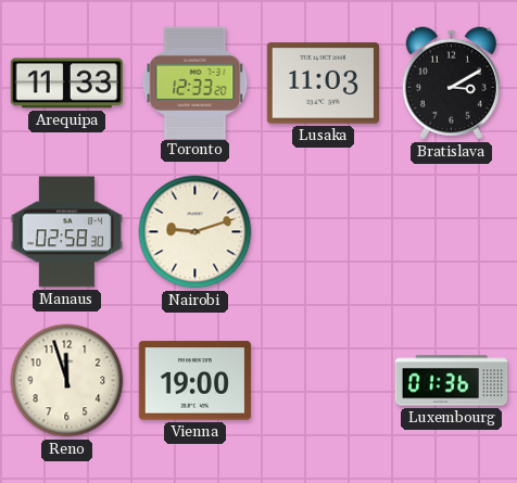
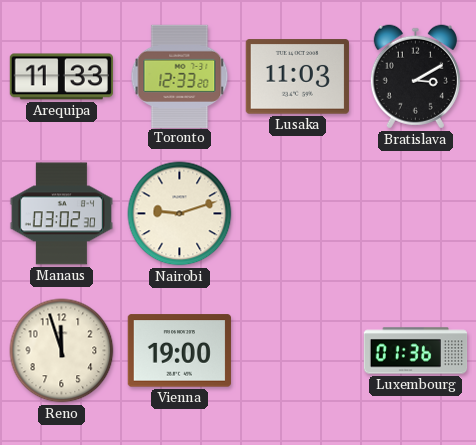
Manaus: 02:58 -> 03:02
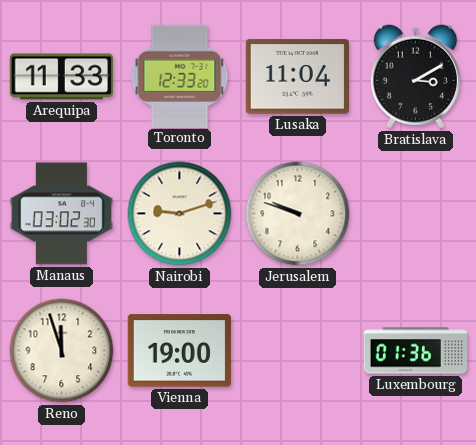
Lusaka: 11:03 -> 11:04
Jerusalem: none -> 9:48
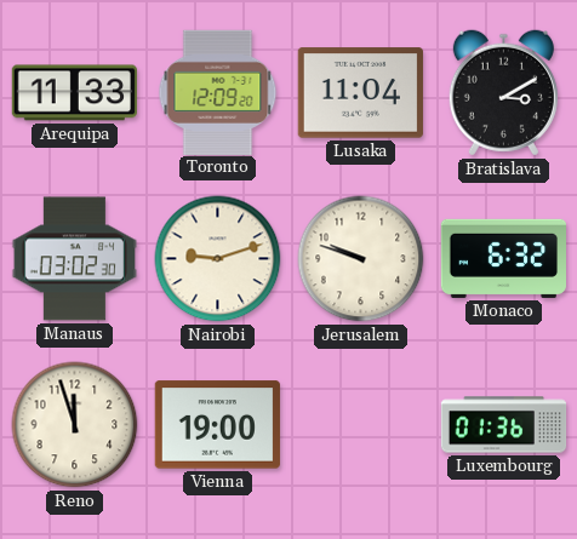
Toronto: 12:33 -> 12:09
Monaco: none -> 6:32
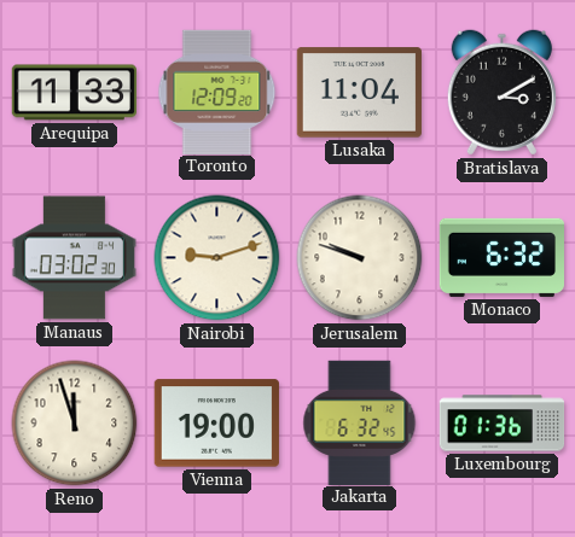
Jakarta: none -> 6:32
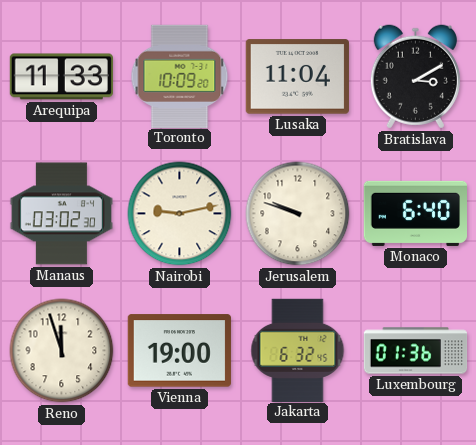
Toronto: 12:09 -> 10:09
Nairobi: 9:12 -> 9:13
Monaco: 6:32 -> 6:40
